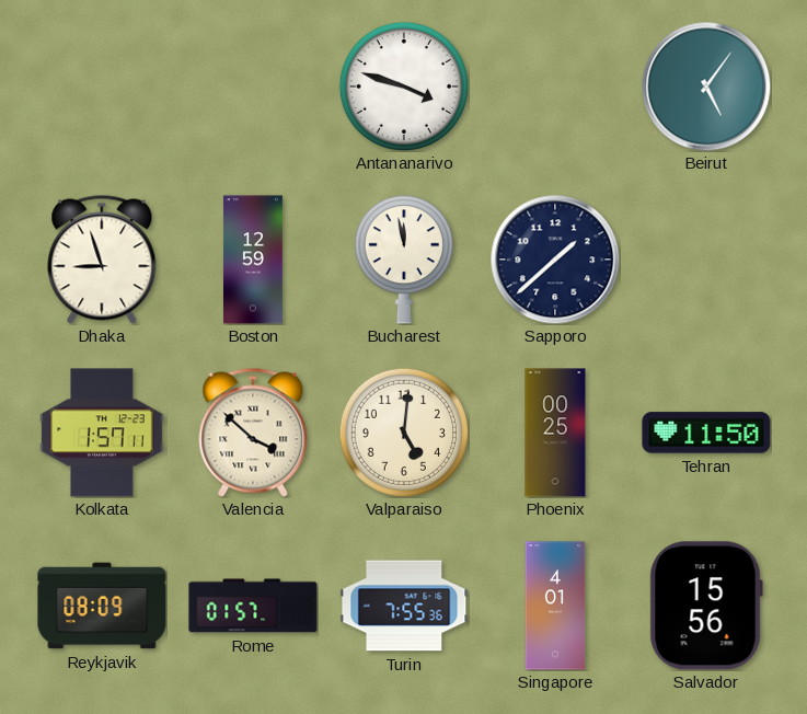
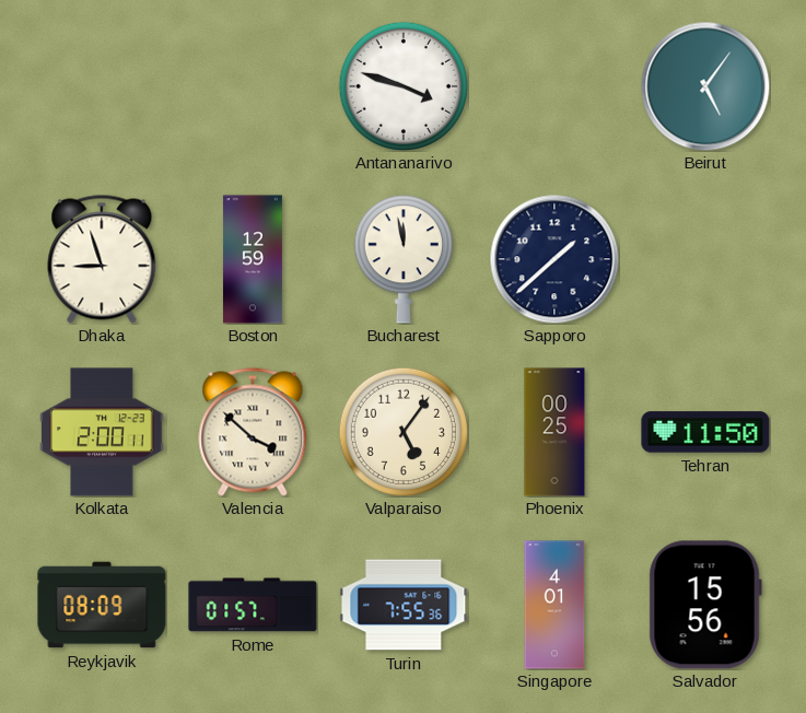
Kolkata: 1:57 -> 2:00
Valparaiso: 5:01 -> 5:06
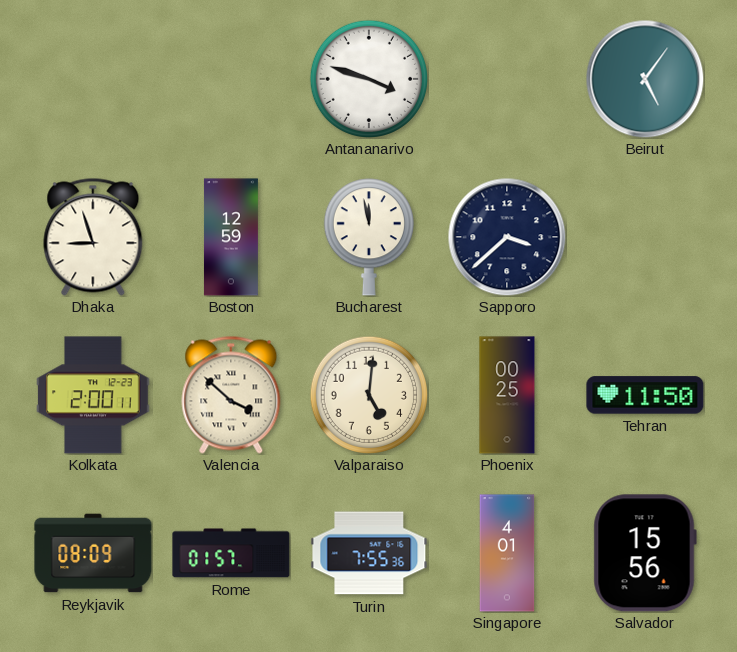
Sapporo: 1:38 -> 3:38
Valparaiso: 5:06 -> 5:01
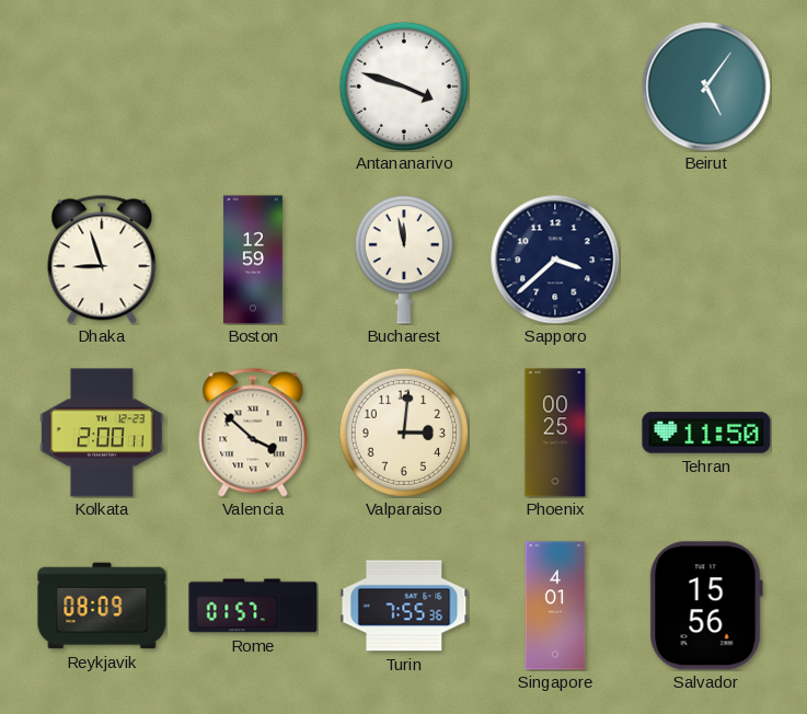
Valparaiso: 5:01 -> 3:01
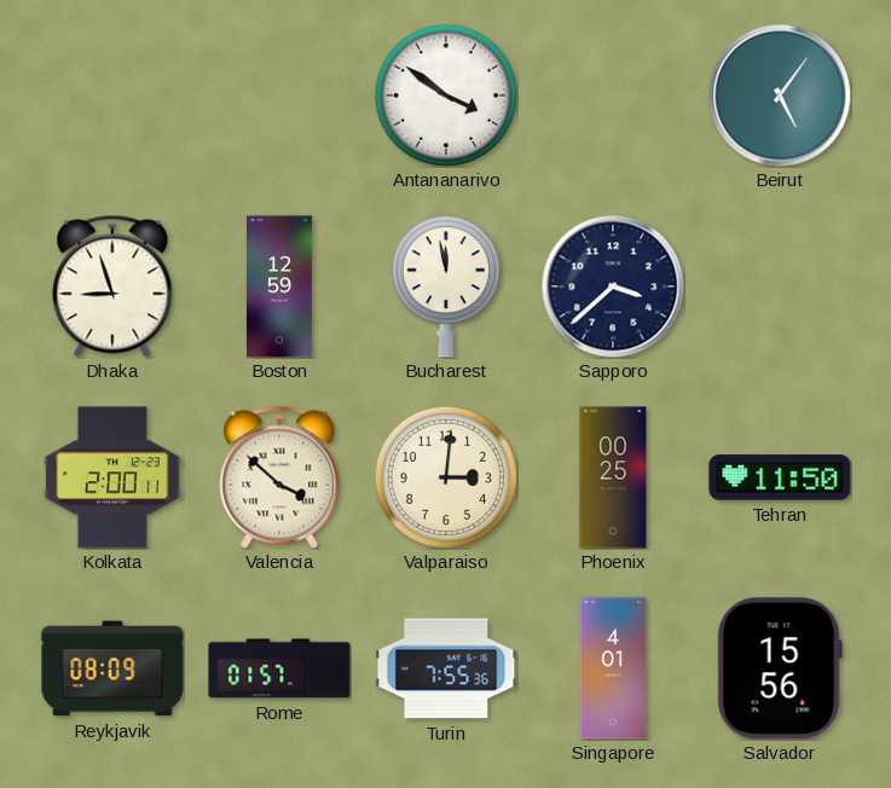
Antananarivo: 3:48 -> 3:51
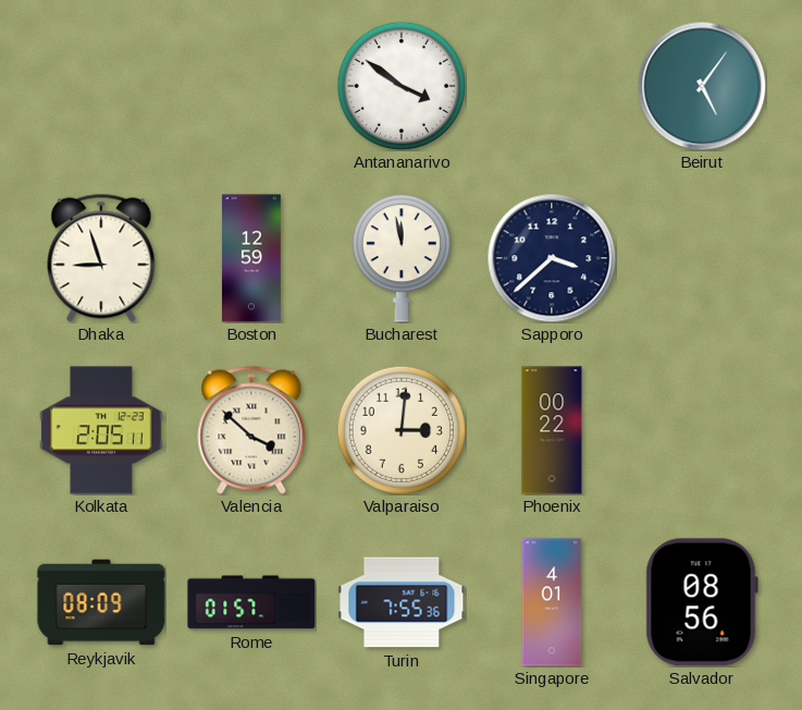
Kolkata: 2:00 -> 2:05
Phoenix: 00:25 -> 00:22
Tehran: 11:50 -> none
Salvador: 15:56 -> 08:56
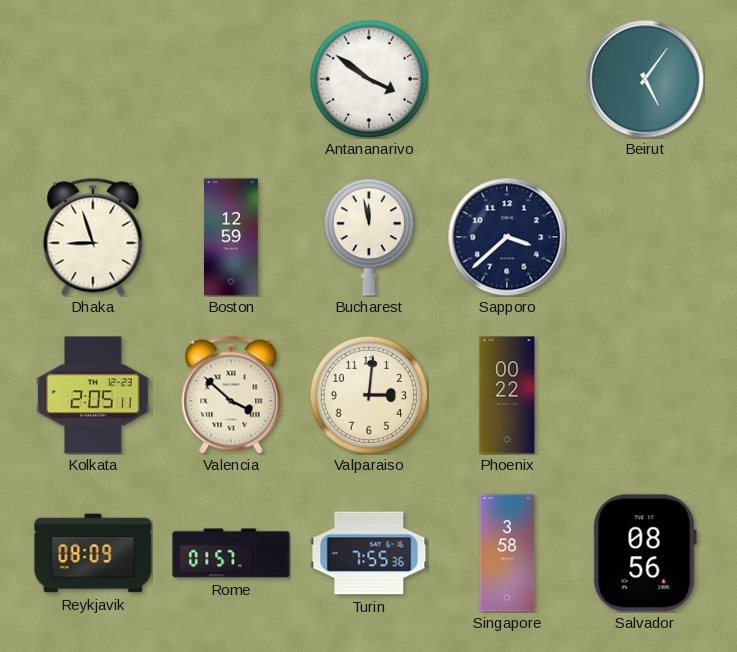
Singapore: 4:01 -> 3:58
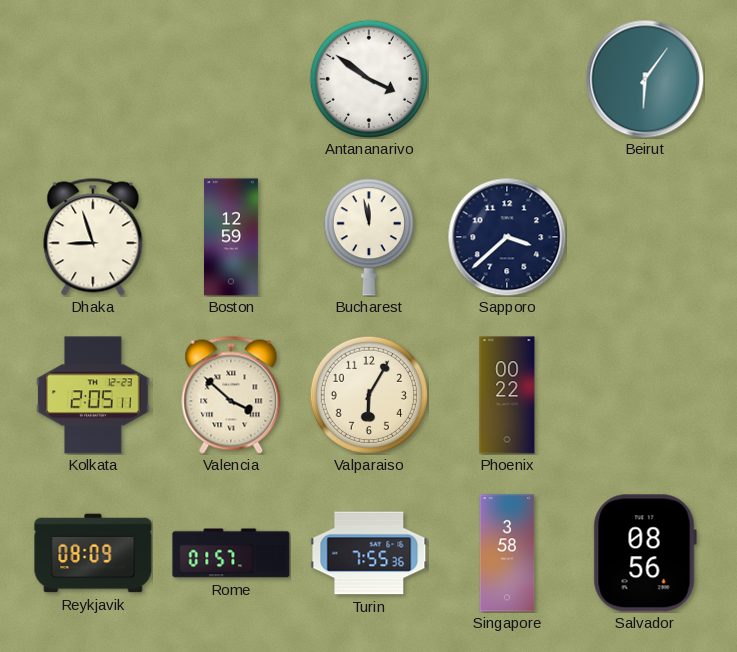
Beirut: 5:06 -> 6:06
Valparaiso: 3:01 -> 6:05
